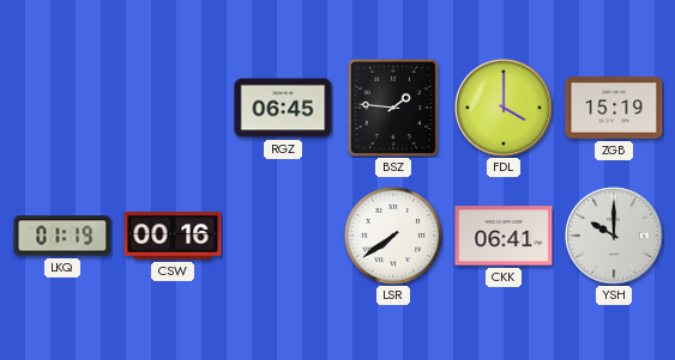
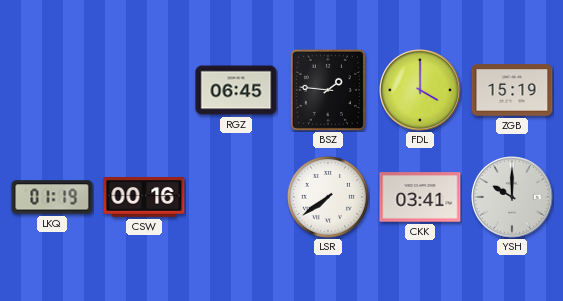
CKK: 06:41 -> 03:41
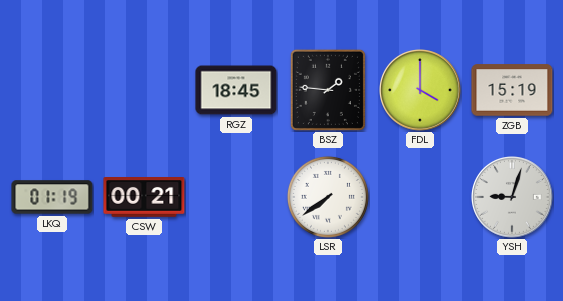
RGZ: 06:45 -> 18:45
CSW: 00:16 -> 00:21
CKK: 03:41 -> none
YSH: 10:00 -> 9:03
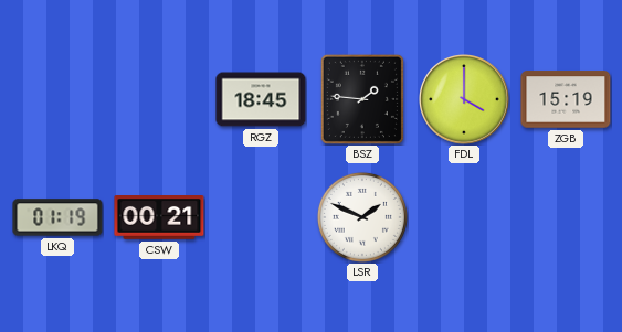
LSR: 7:39 -> 1:49
YSH: 9:03 -> none
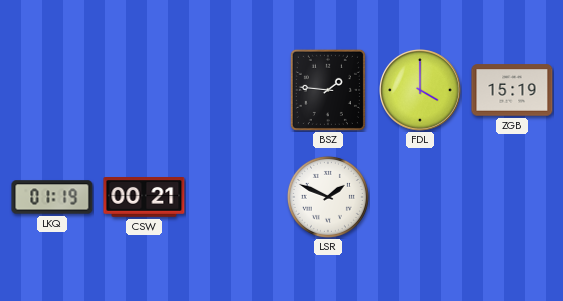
RGZ: 18:45 -> none
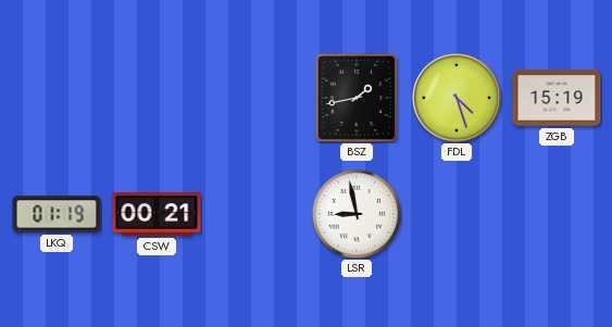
BSZ: 1:46 -> 1:43
FDL: 4:00 -> 4:27
LSR: 1:49 -> 8:58
